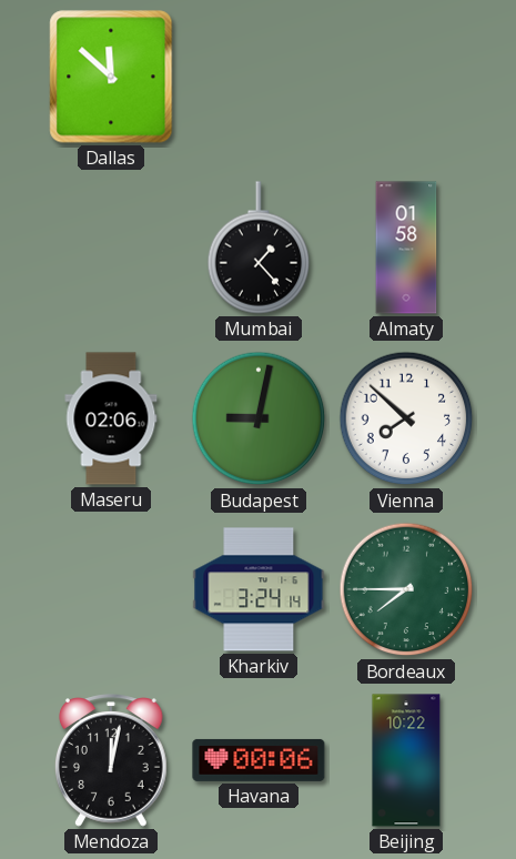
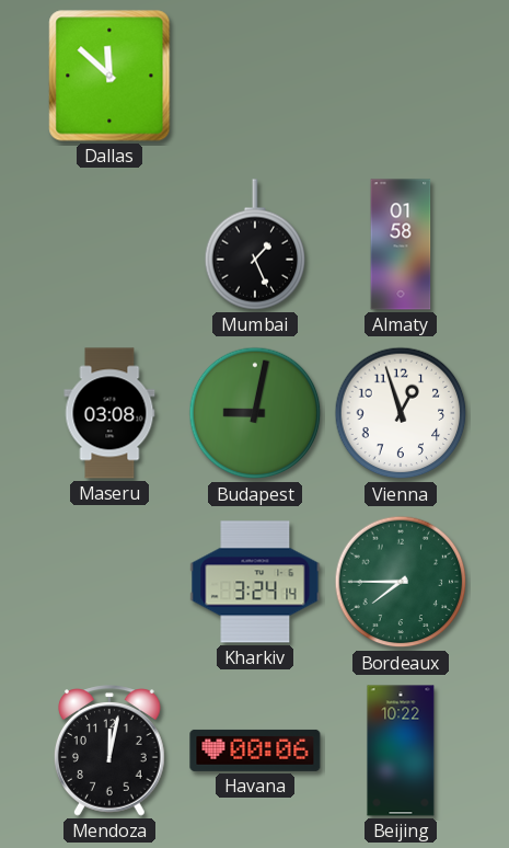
Mumbai: 1:23 -> 1:26
Maseru: 02:06 -> 03:08
Vienna: 7:52 -> 12:57
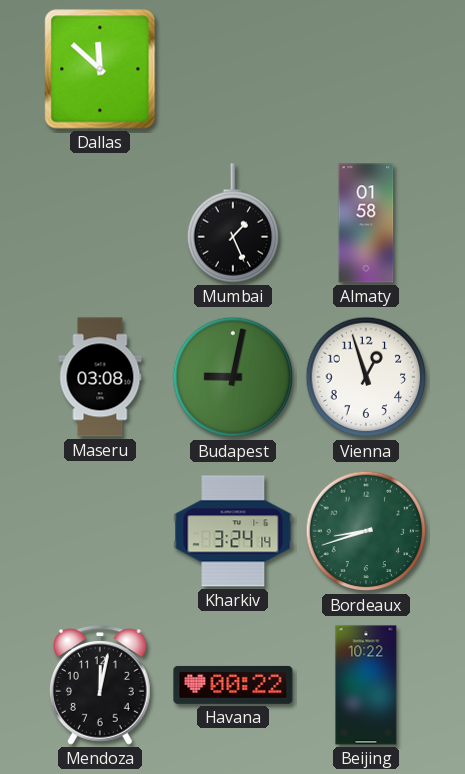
Bordeaux: 7:45 -> 8:42
Havana: 00:06 -> 00:22
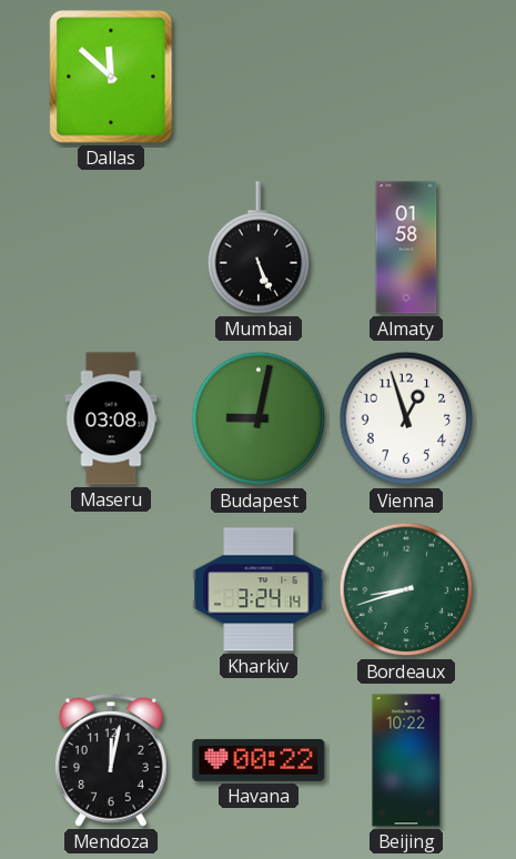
Mumbai: 1:26 -> 5:26
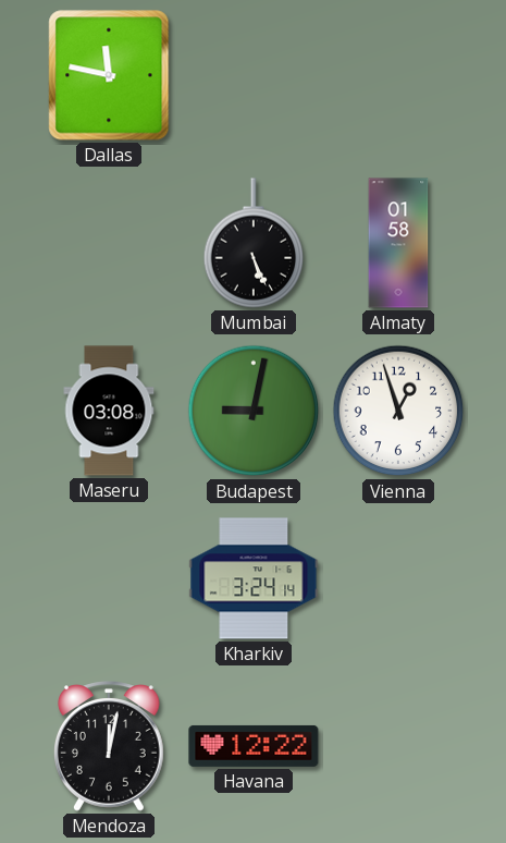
Dallas: 11:52 -> 11:47
Bordeaux: 8:42 -> none
Havana: 00:22 -> 12:22
Beijing: 10:22 -> none
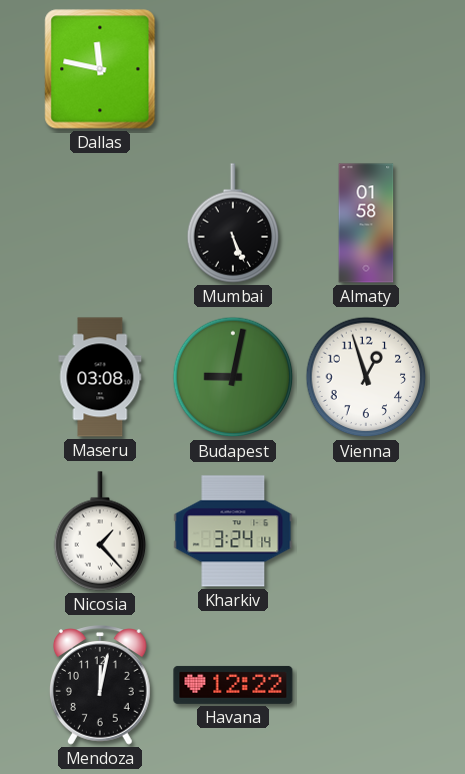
Nicosia: none -> 1:23
